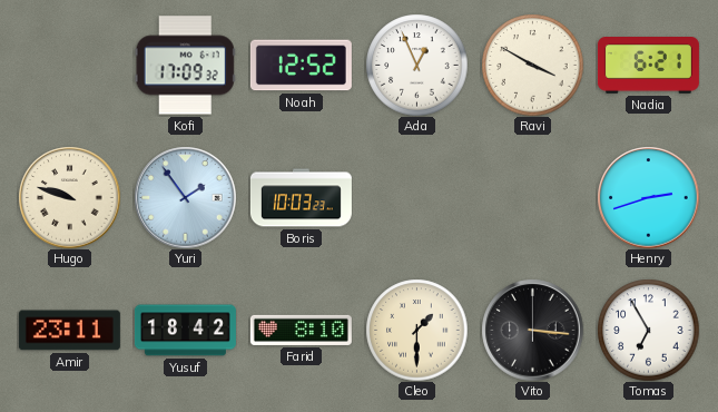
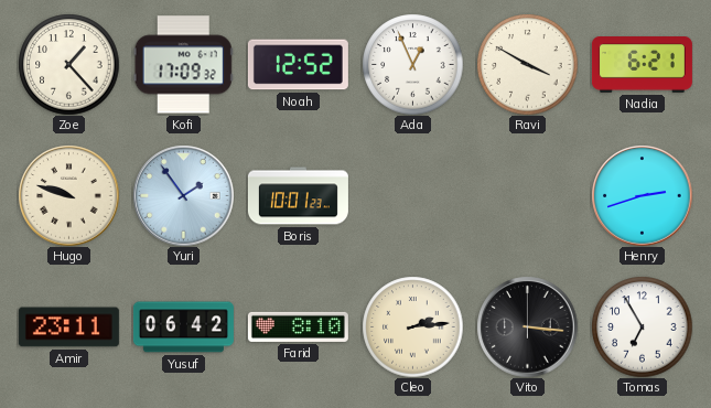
Zoe: none -> 1:23
Boris: 10:03 -> 10:01
Yusuf: 18:42 -> 06:42
Cleo: 1:30 -> 2:14
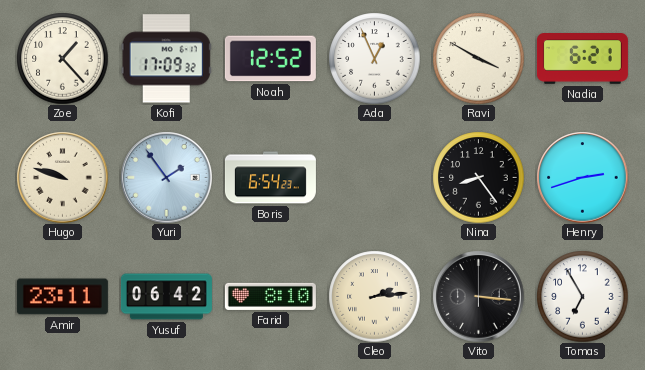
Boris: 10:01 -> 6:54
Nina: none -> 8:24
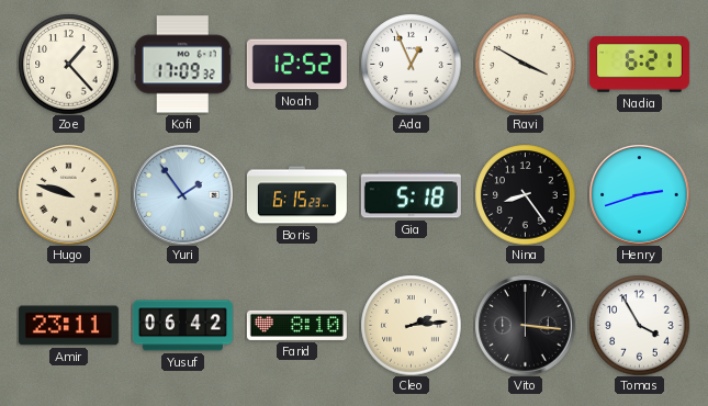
Boris: 6:54 -> 6:15
Gia: none -> 5:18
Tomas: 6:55 -> 3:55
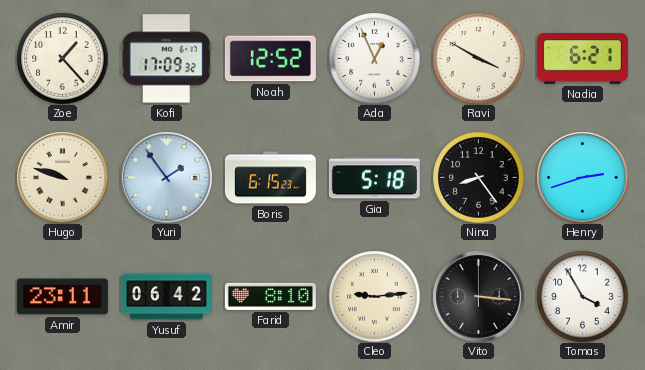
Cleo: 2:14 -> 9:14
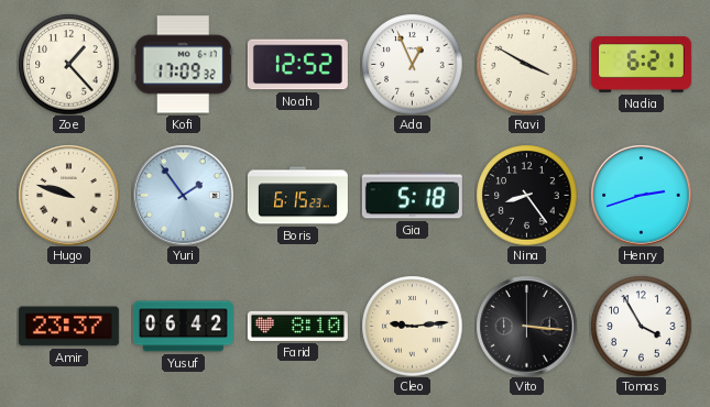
Amir: 23:11 -> 23:37
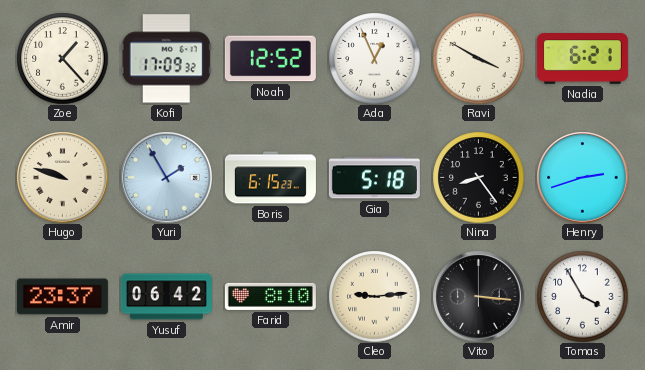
Yuri: 1:54 -> 1:55
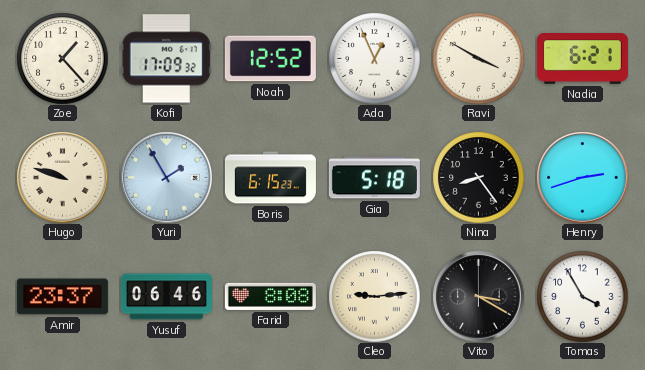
Yusuf: 06:42 -> 06:46
Farid: 8:10 -> 8:08
Vito: 3:16 -> 3:20
